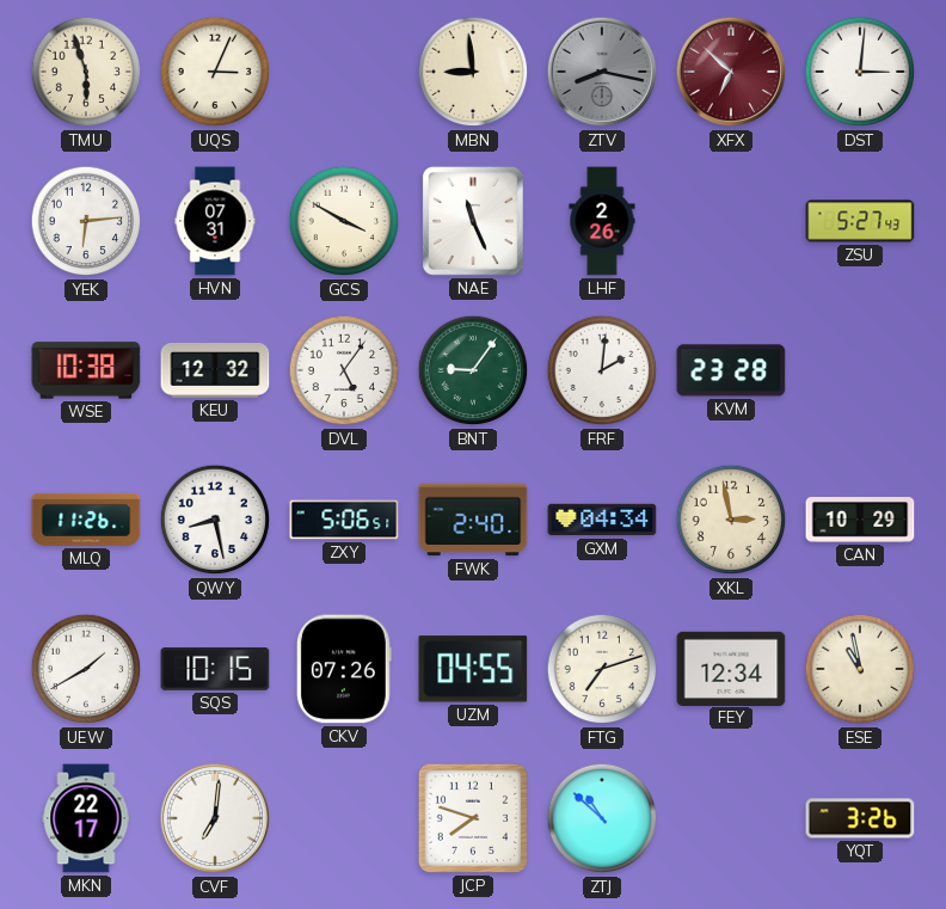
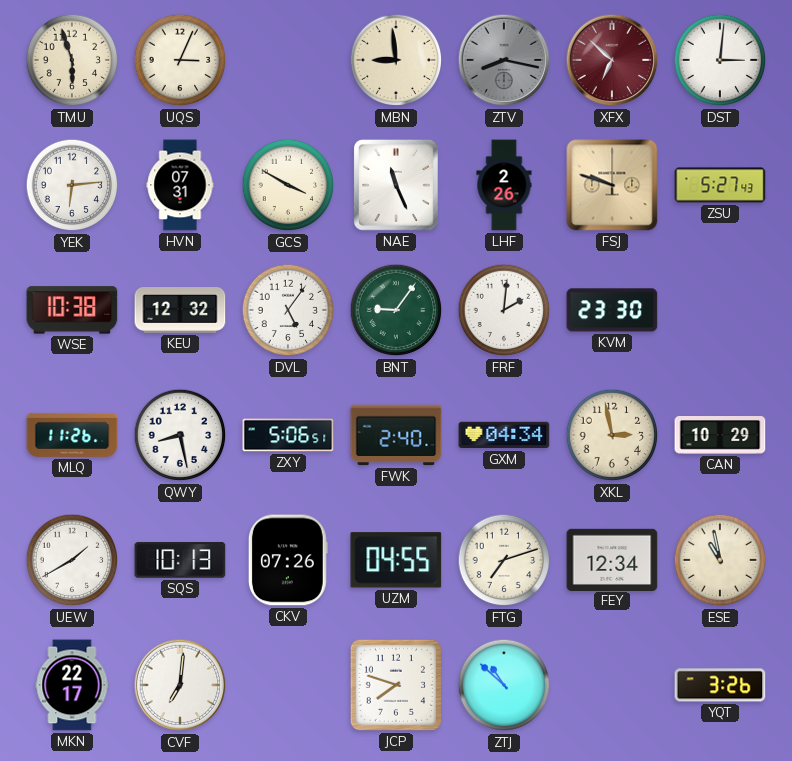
FSJ: none -> 9:48
KVM: 23:28 -> 23:30
SQS: 10:15 -> 10:13
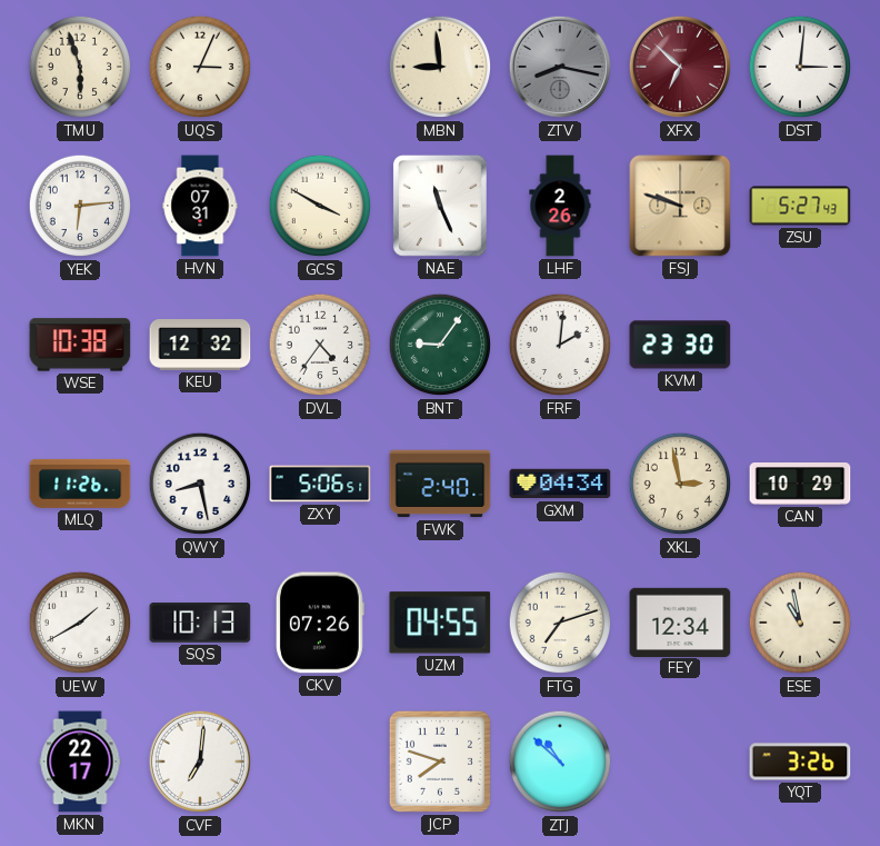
DVL: 5:06 -> 4:36
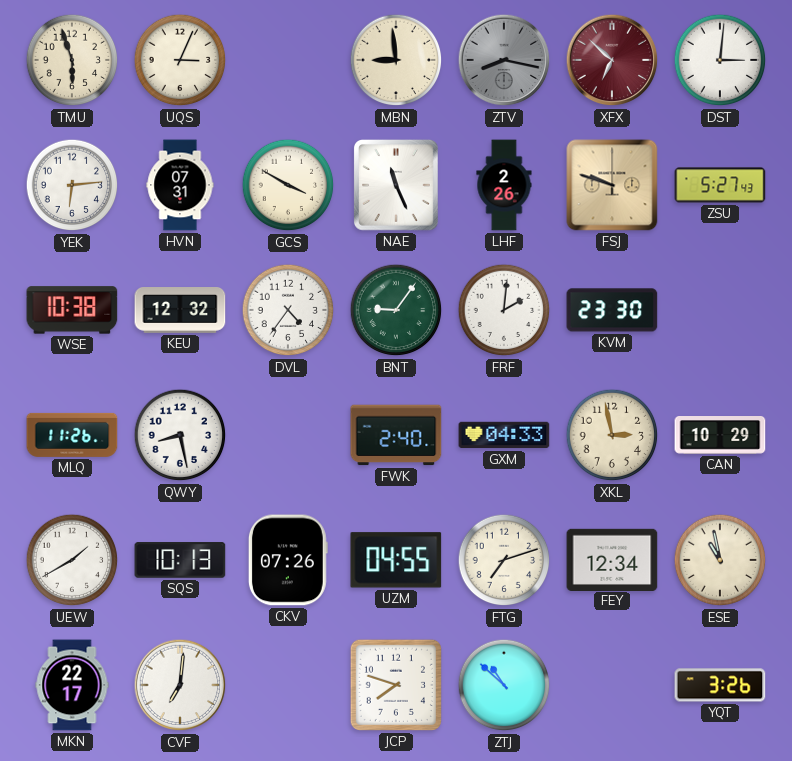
ZXY: 5:06 -> none
GXM: 04:34 -> 04:33
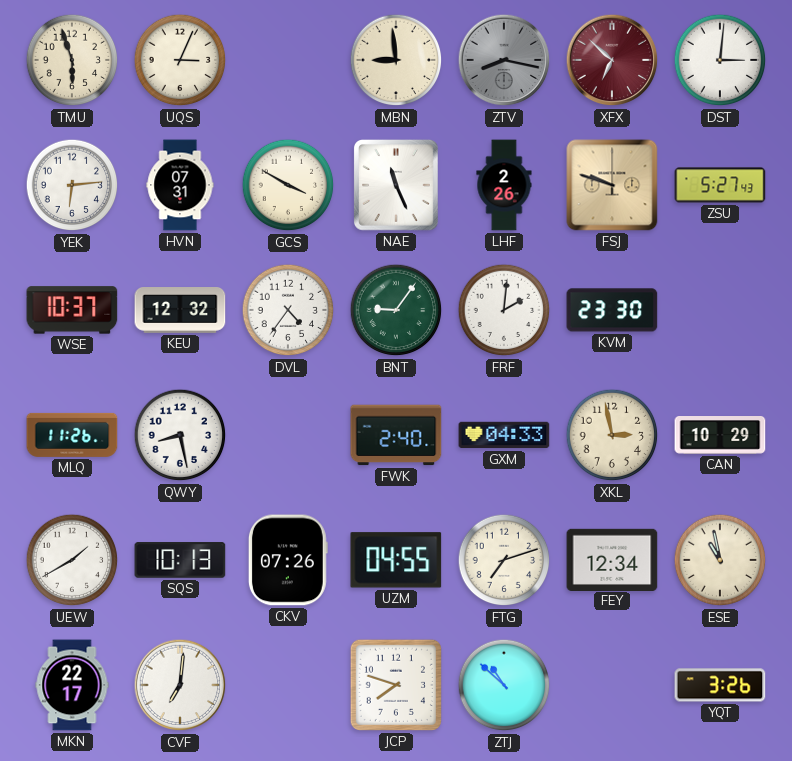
WSE: 10:38 -> 10:37
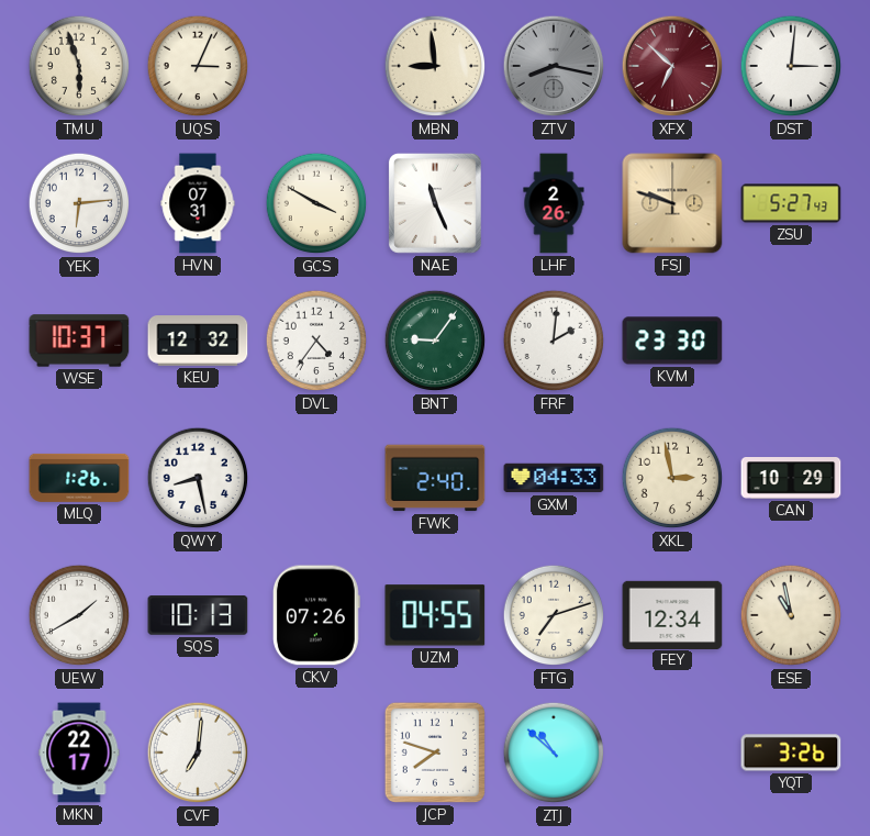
MLQ: 11:26 -> 1:26
